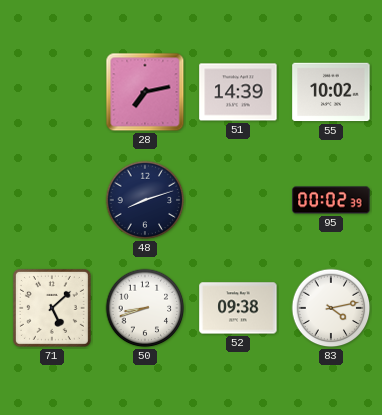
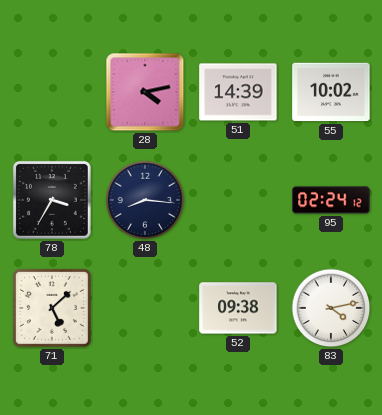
28: 7:13 -> 4:13
78: none -> 3:35
48: 8:12 -> 8:16
95: 00:02 -> 02:24
50: 8:42 -> none
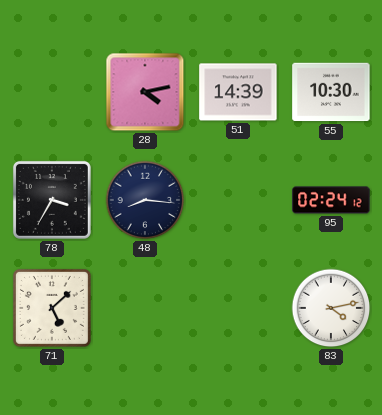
55: 10:02 -> 10:30
52: 09:38 -> none
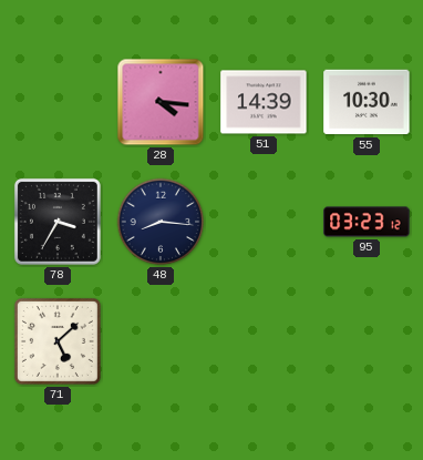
28: 4:13 -> 4:16
95: 02:24 -> 03:23
83: 4:13 -> none
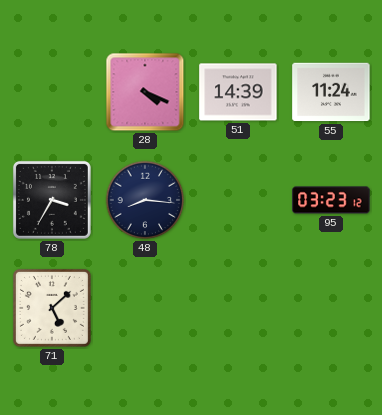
28: 4:16 -> 4:19
55: 10:30 -> 11:24
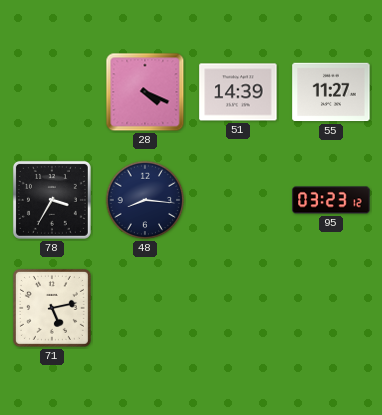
55: 11:24 -> 11:27
71: 5:08 -> 5:13
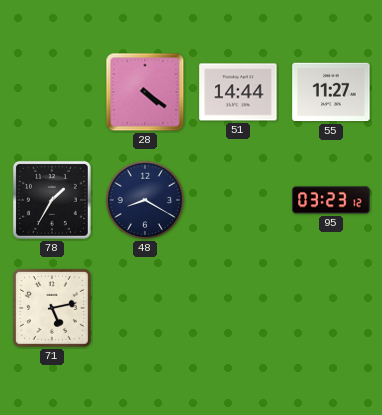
28: 4:19 -> 4:21
51: 14:39 -> 14:44
78: 3:35 -> 1:35
48: 8:16 -> 8:20
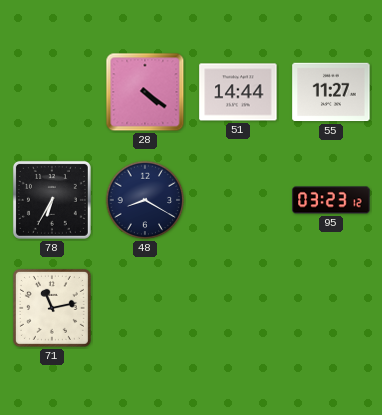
78: 1:35 -> 6:35
71: 5:13 -> 11:13
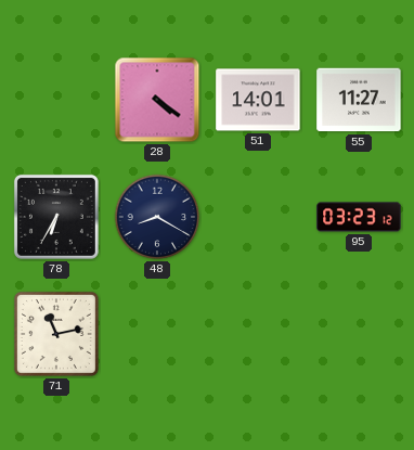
51: 14:44 -> 14:01
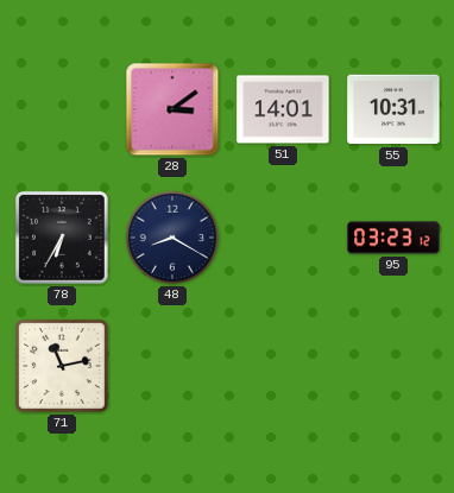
28: 4:21 -> 3:09
55: 11:27 -> 10:31
